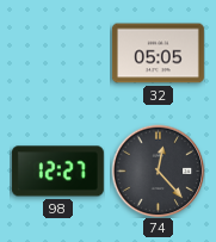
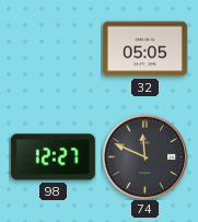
74: 12:23 -> 11:49
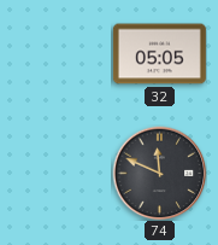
98: 12:27 -> none
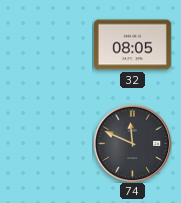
32: 05:05 -> 08:05
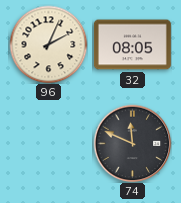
96: none -> 2:04
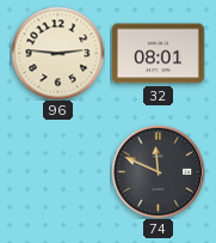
96: 2:04 -> 2:46
32: 08:05 -> 08:01
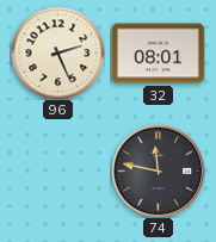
96: 2:46 -> 2:26
74: 11:49 -> 11:47
